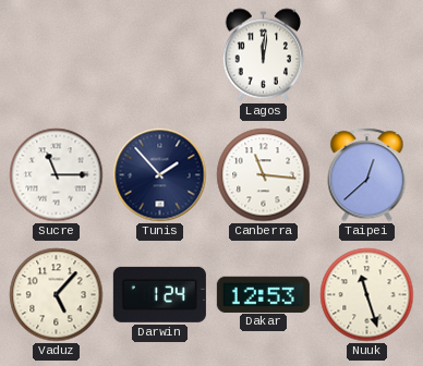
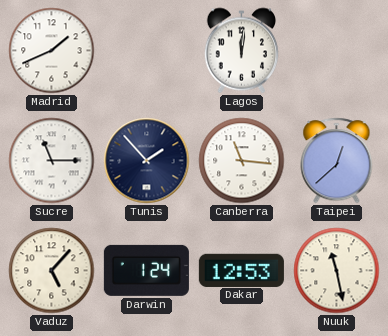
Madrid: none -> 1:41
Nuuk: 11:27 -> 11:28
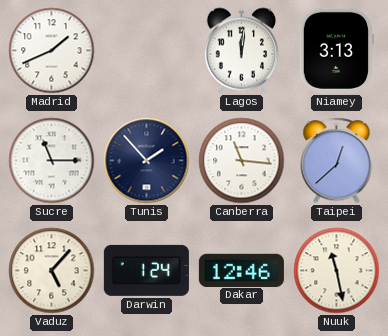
Niamey: none -> 3:13
Dakar: 12:53 -> 12:46
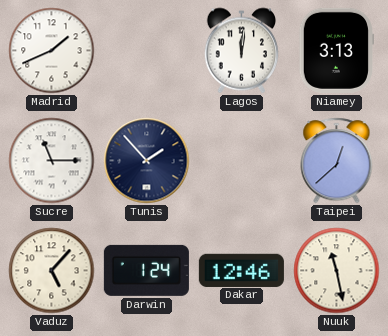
Canberra: 11:16 -> none
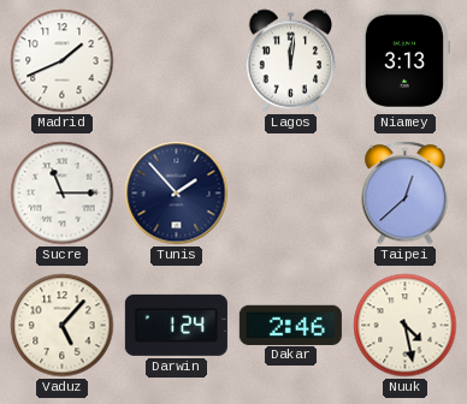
Dakar: 12:46 -> 2:46
Nuuk: 11:28 -> 4:28
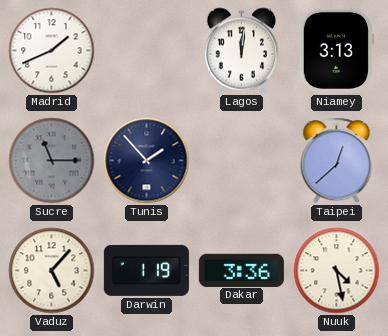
Sucre dial: white -> grey
Darwin: 1:24 -> 1:19
Dakar: 2:46 -> 3:36
